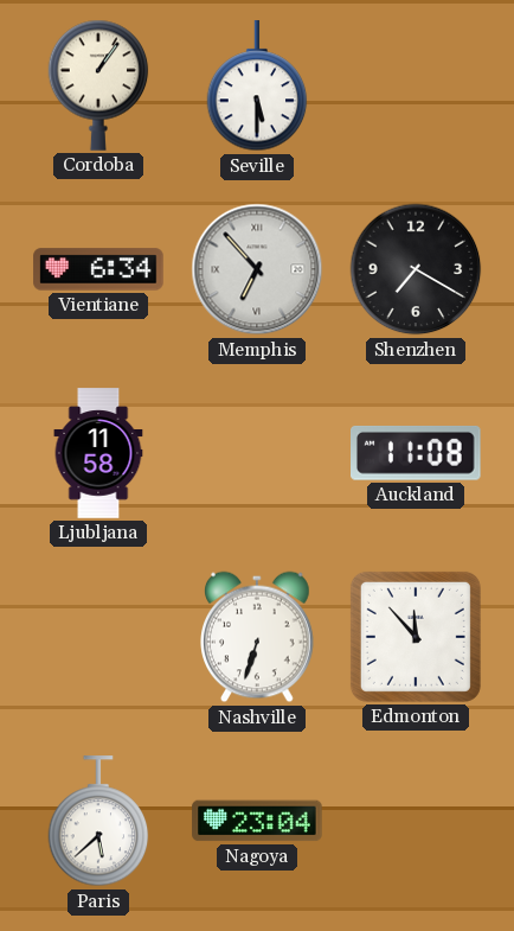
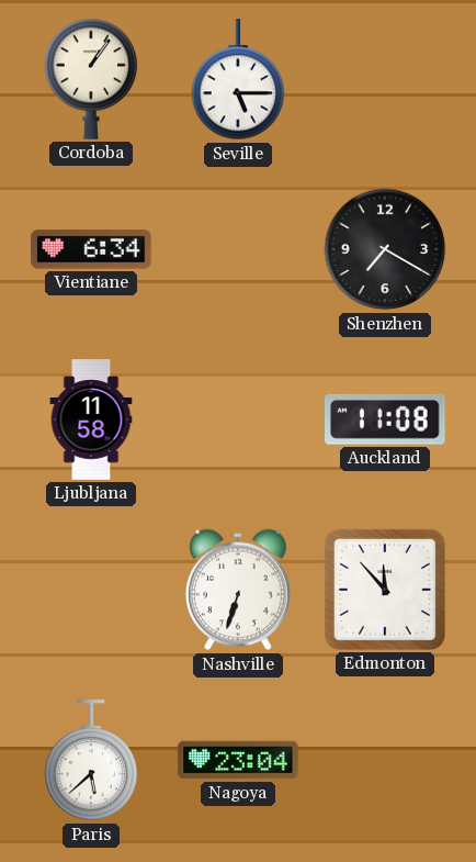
Seville: 5:30 -> 5:15
Memphis: 6:53 -> none
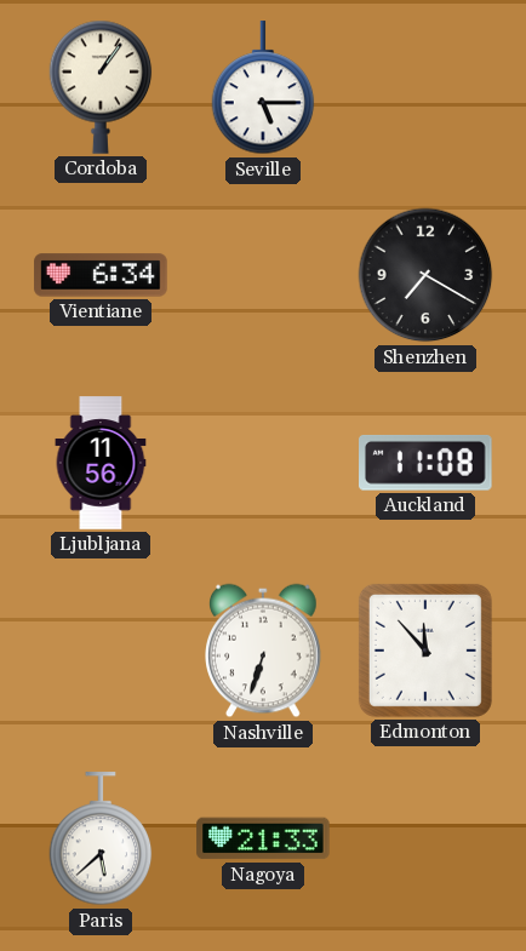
Ljubljana: 11:58 -> 11:56
Nagoya: 23:04 -> 21:33
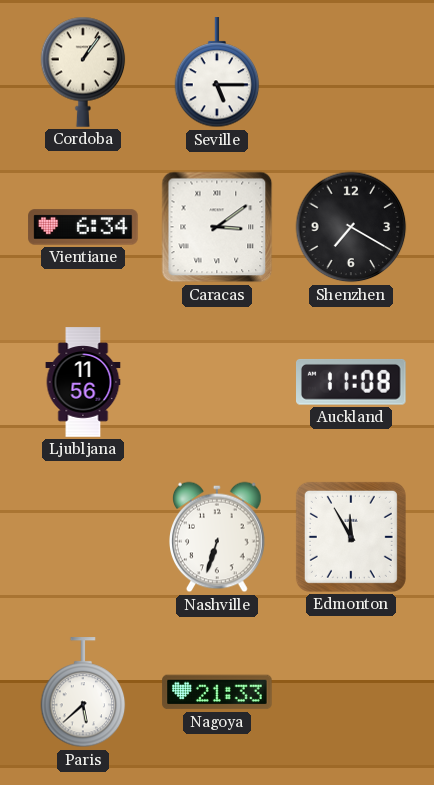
Caracas: none -> 3:09
Edmonton: 11:53 -> 11:55
